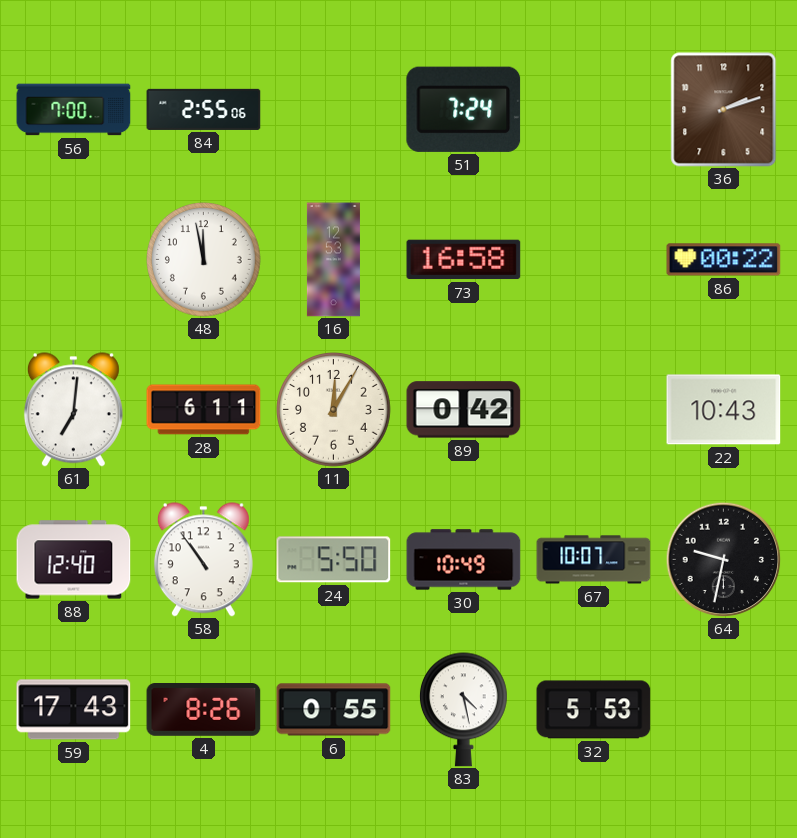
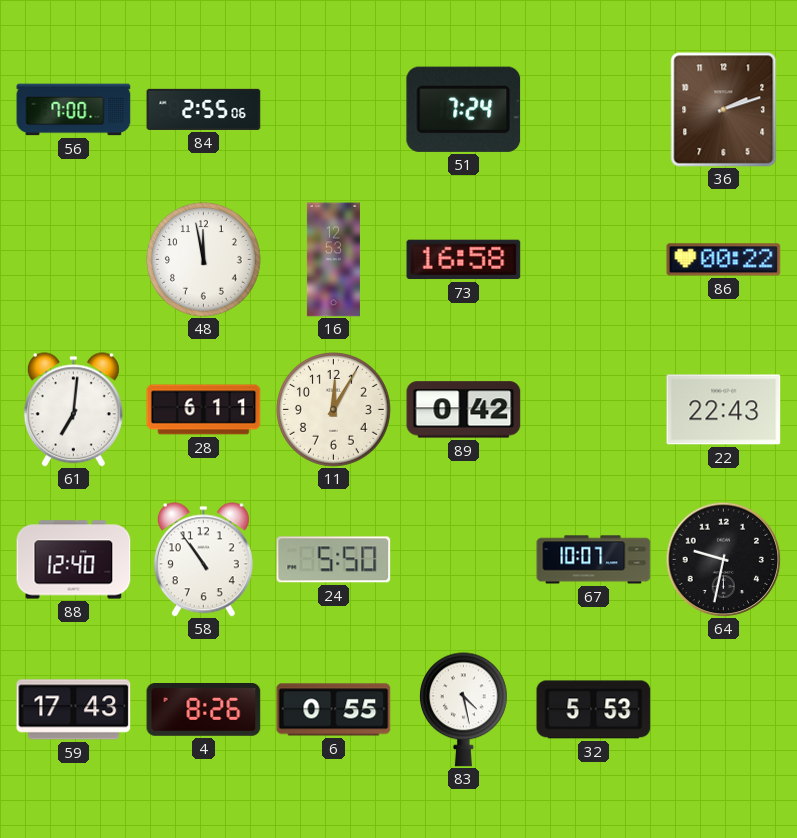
22: 10:43 -> 22:43
30: 10:49 -> none
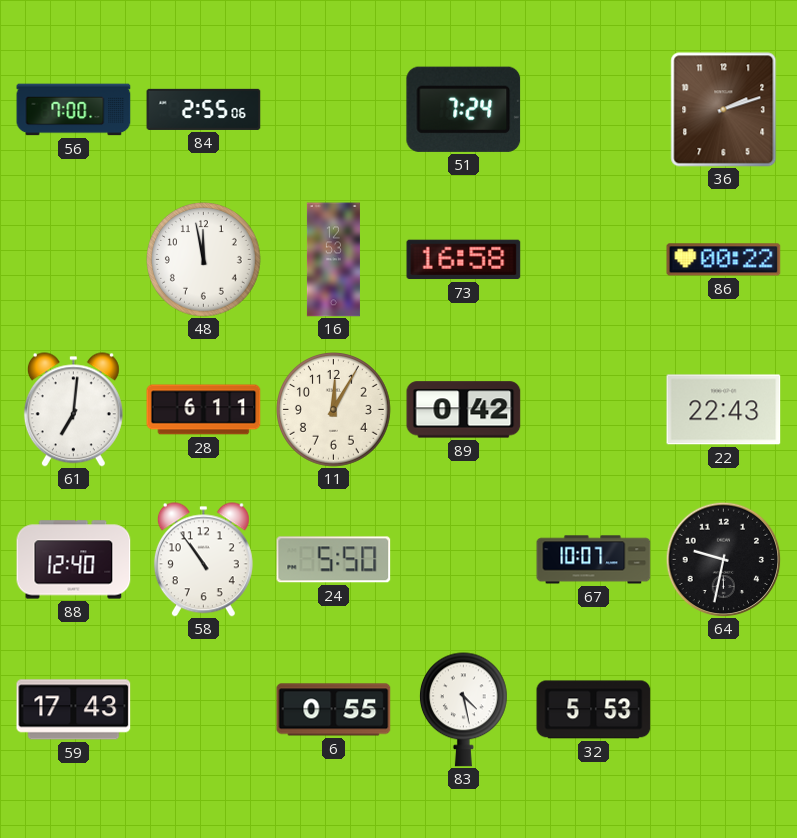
4: 8:26 -> none
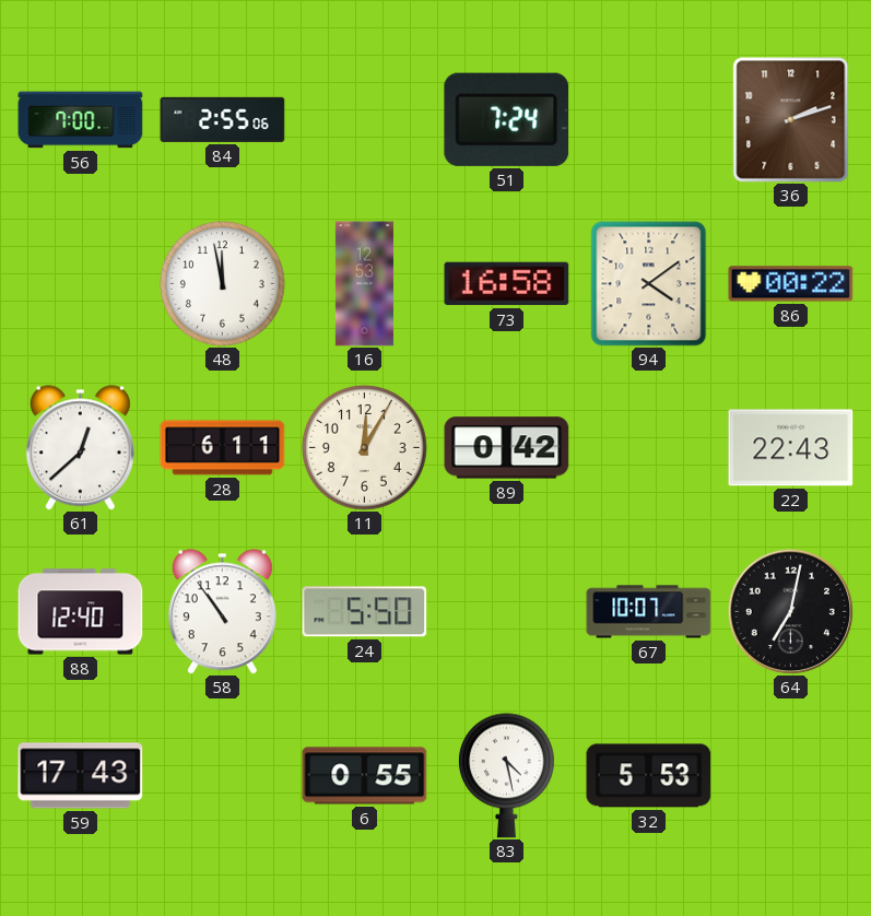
94: none -> 4:09
61: 7:01 -> 12:38
64: 9:32 -> 7:02
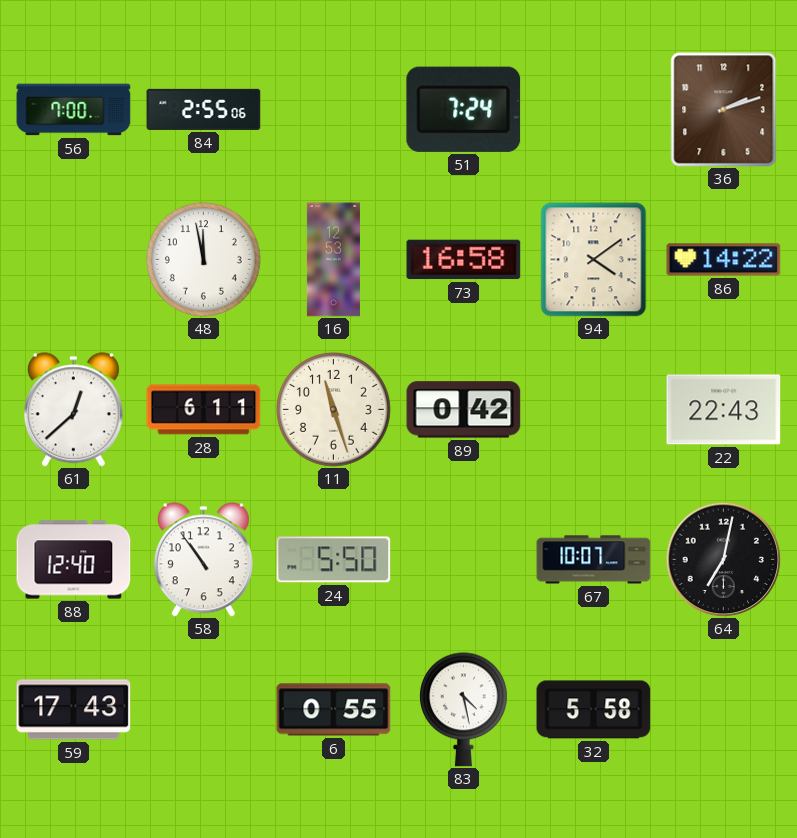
86: 00:22 -> 14:22
11: 12:05 -> 11:27
32: 5:53 -> 5:58
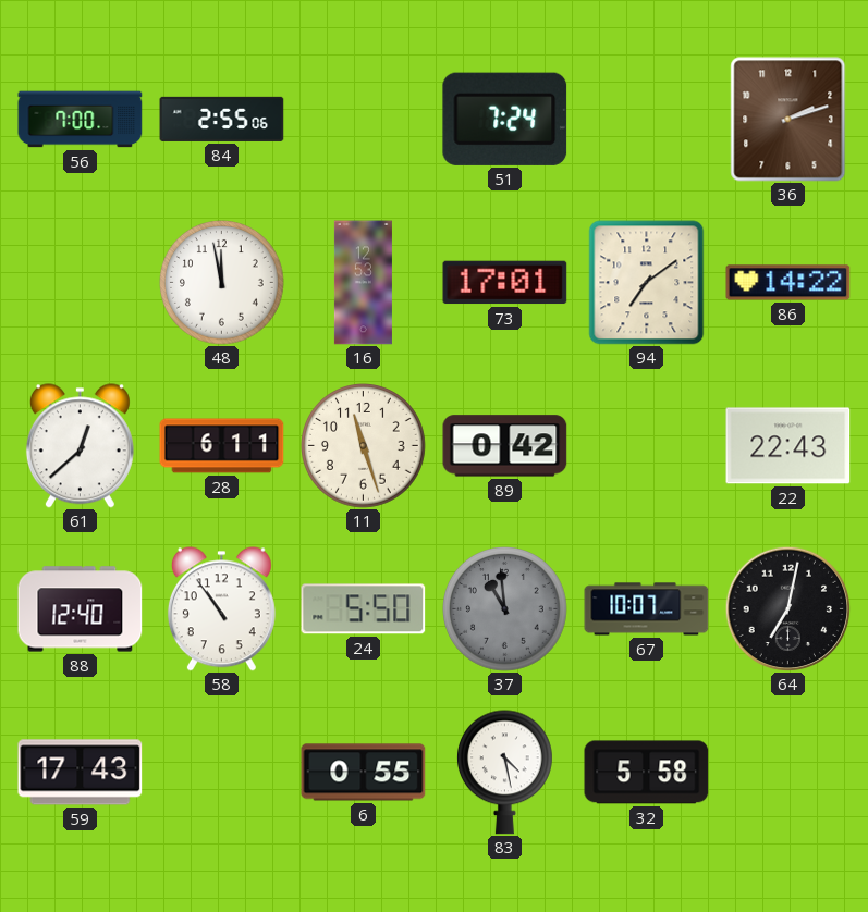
73: 16:58 -> 17:01
94: 4:09 -> 7:09
37: none -> 10:59
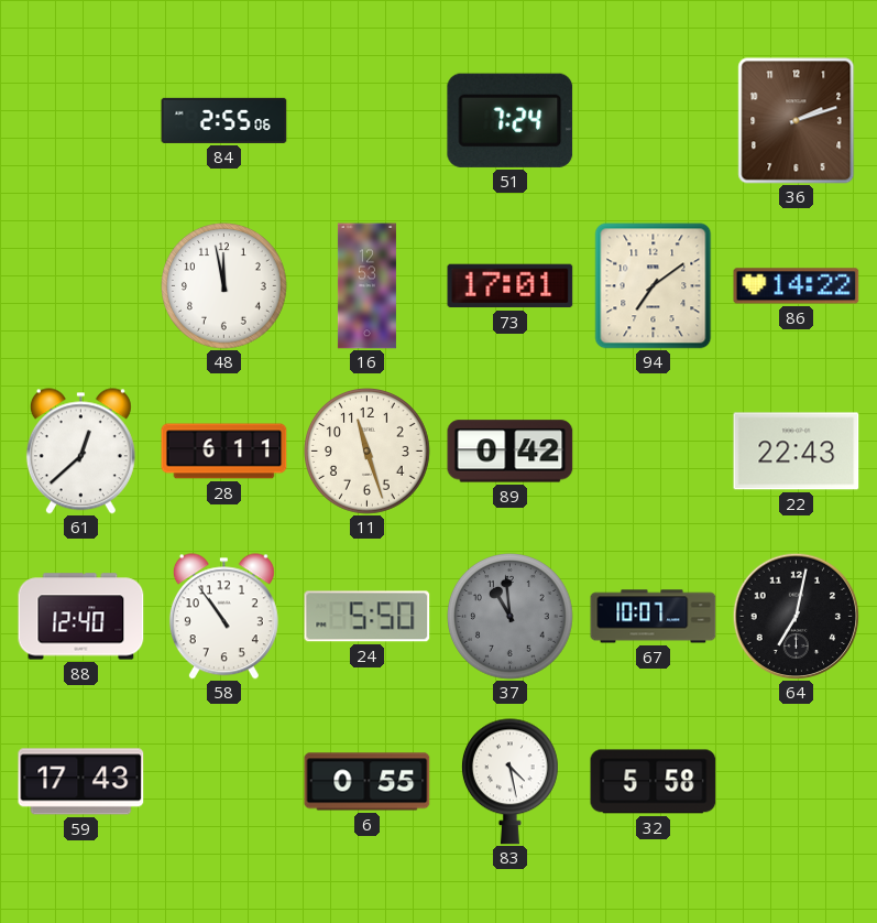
56: 7:00 -> none
